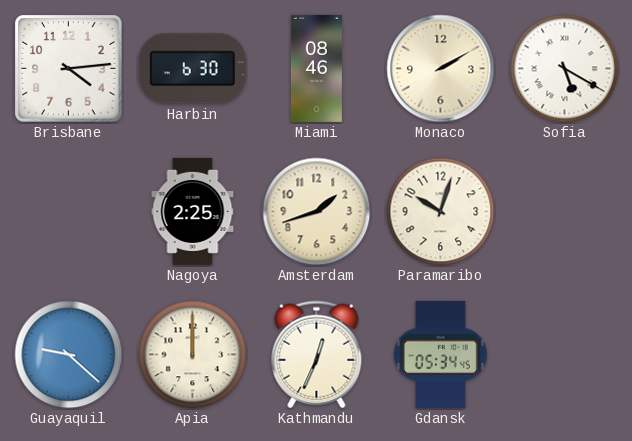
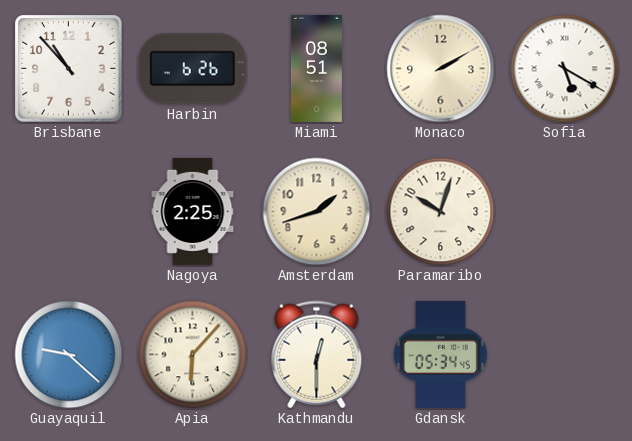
Brisbane: 4:14 -> 10:53
Harbin: 6:30 -> 6:26
Miami: 08:46 -> 08:51
Apia: 12:00 -> 6:07
Kathmandu: 12:34 -> 12:30
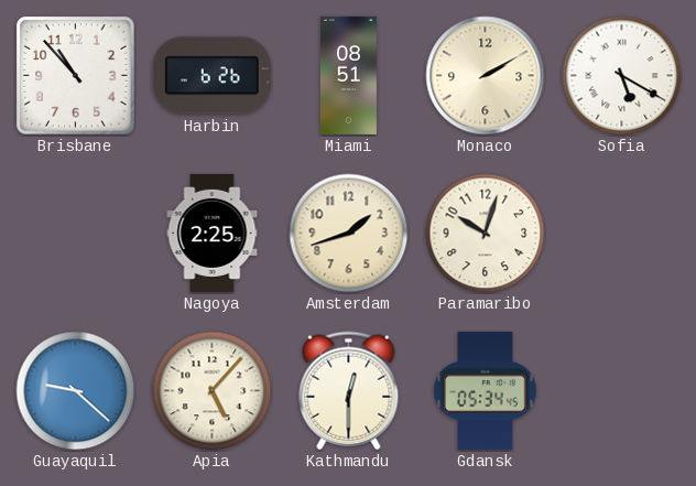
Apia: 6:07 -> 5:07
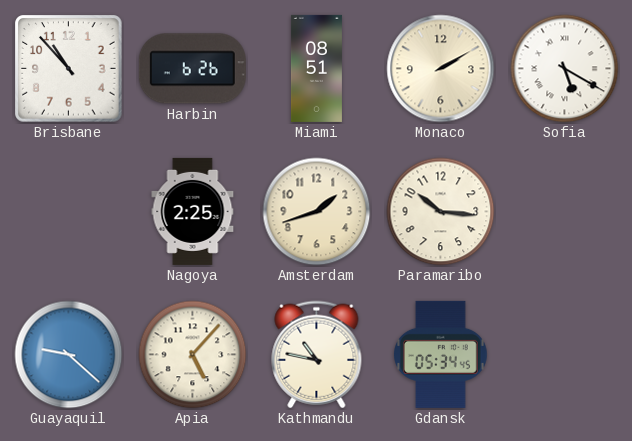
Paramaribo: 10:03 -> 10:16
Kathmandu: 12:30 -> 10:47
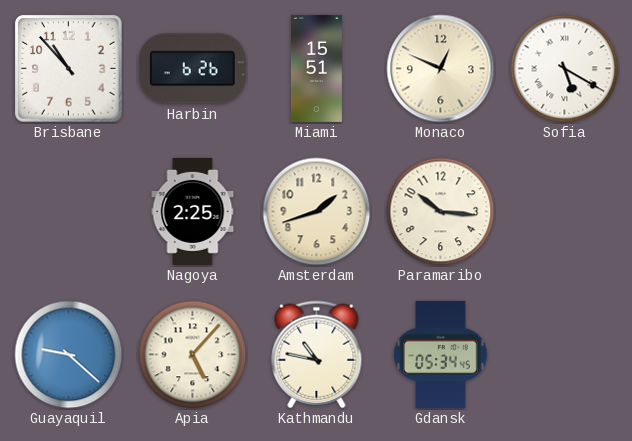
Miami: 08:51 -> 15:51
Monaco: 2:10 -> 12:49
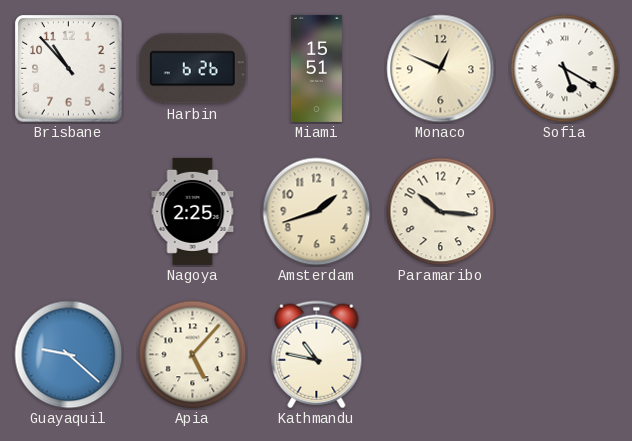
Gdansk: 05:34 -> none
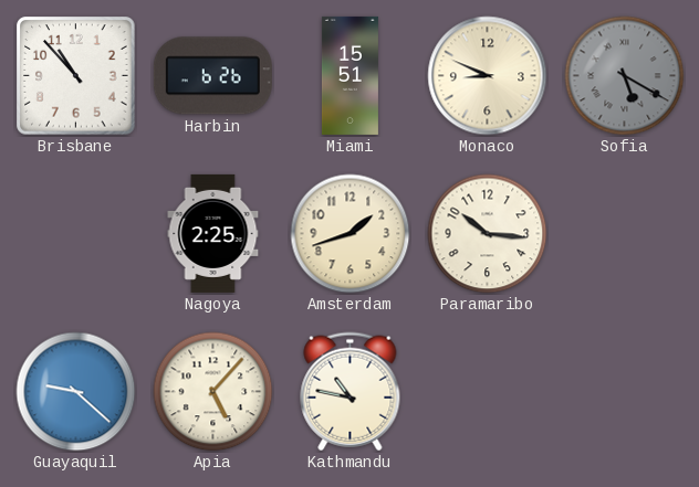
Monaco: 12:49 -> 8:49
Sofia dial: white -> grey
